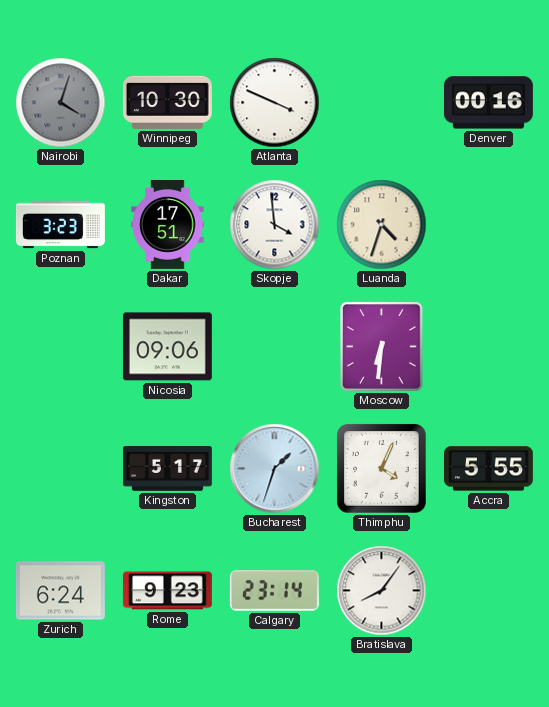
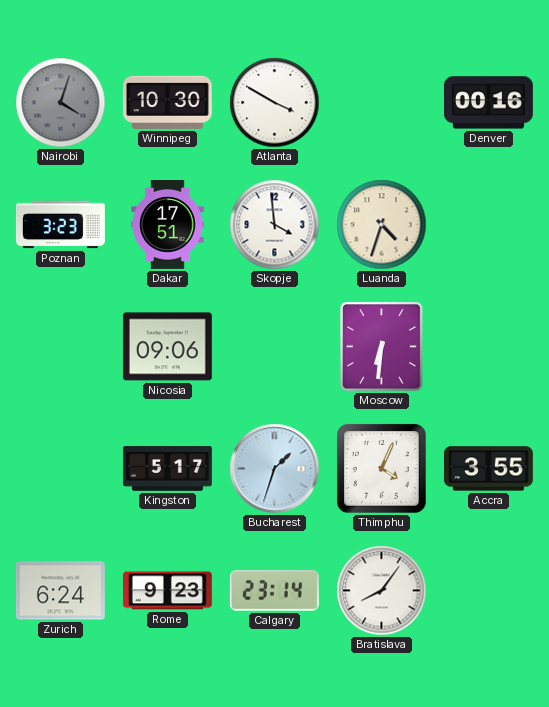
Atlanta: 3:49 -> 3:50
Accra: 5:55 -> 3:55
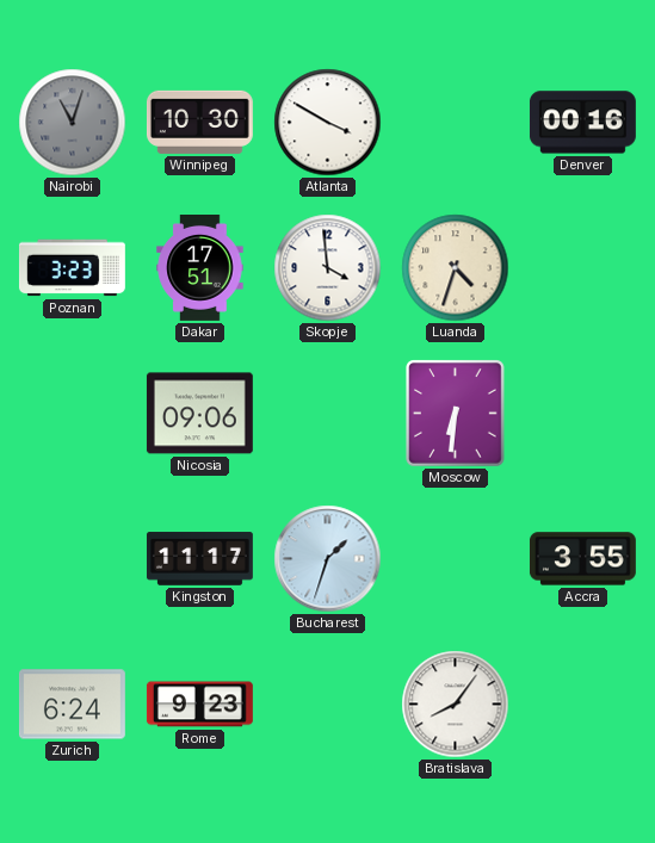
Nairobi: 4:03 -> 11:03
Kingston: 5:17 -> 11:17
Thimphu: 4:04 -> none
Calgary: 23:14 -> none
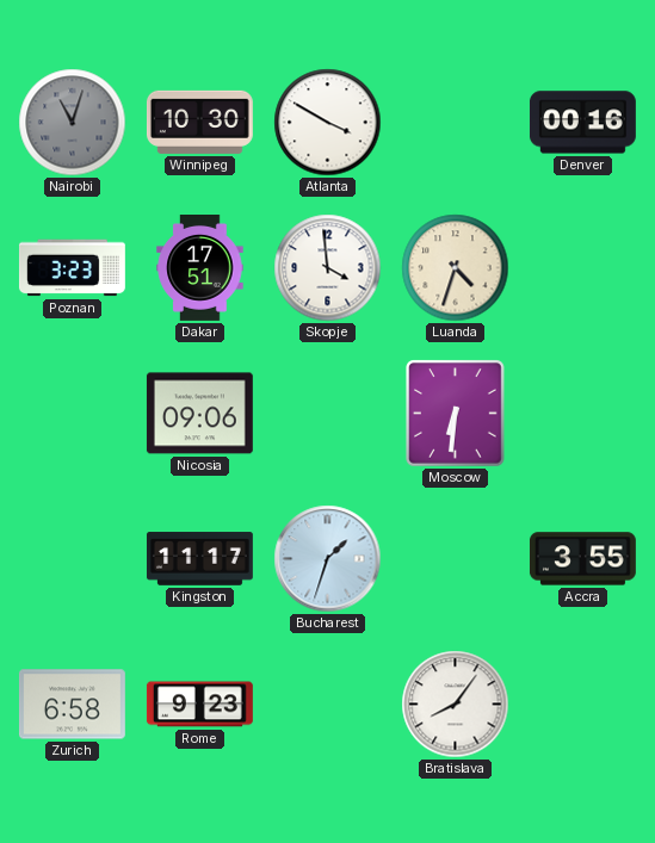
Zurich: 6:24 -> 6:58
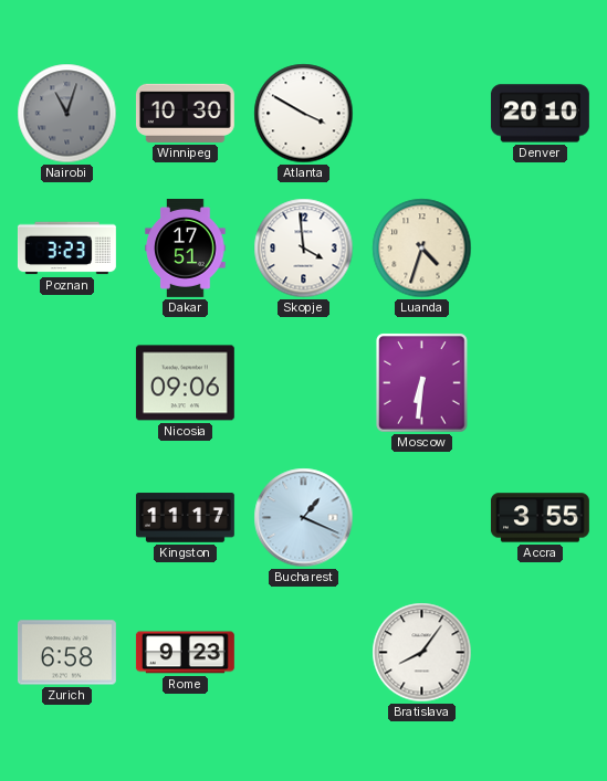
Denver: 00:16 -> 20:10
Bucharest: 1:33 -> 1:19
